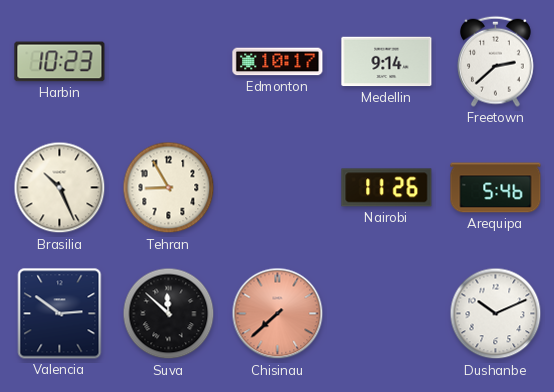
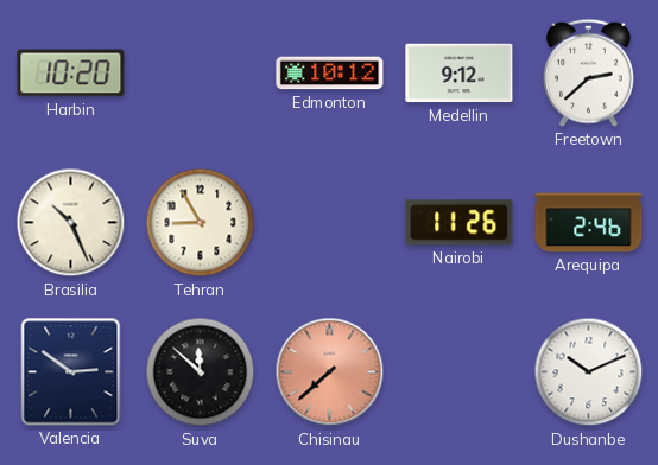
Harbin: 10:23 -> 10:20
Edmonton: 10:17 -> 10:12
Medellin: 9:14 -> 9:12
Arequipa: 5:46 -> 2:46
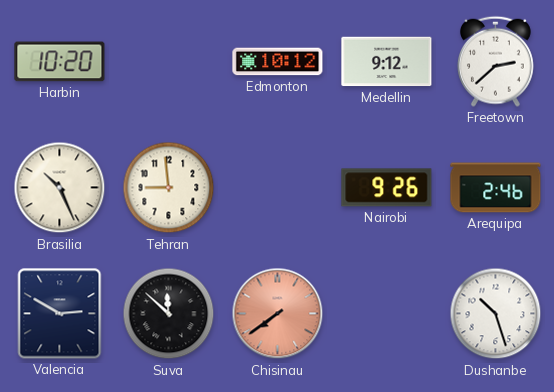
Tehran: 8:55 -> 8:59
Nairobi: 11:26 -> 9:26
Valencia: 2:51 -> 2:50
Chisinau: 7:38 -> 7:39
Dushanbe: 10:11 -> 10:27
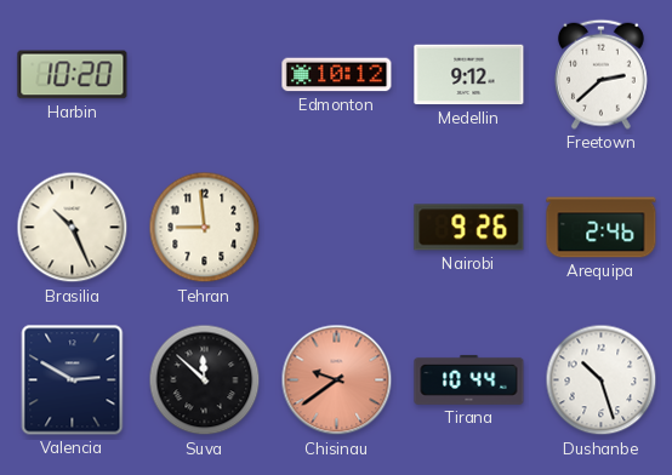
Chisinau: 7:39 -> 9:39
Tirana: none -> 10:44
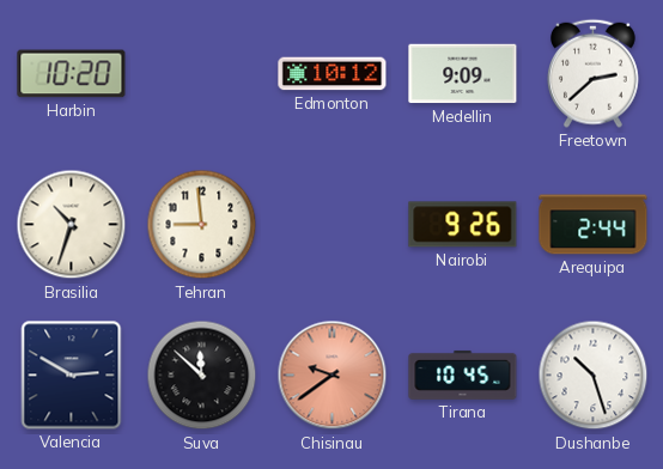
Medellin: 9:12 -> 9:09
Brasilia: 10:26 -> 10:33
Arequipa: 2:46 -> 2:44
Tirana: 10:44 -> 10:45
